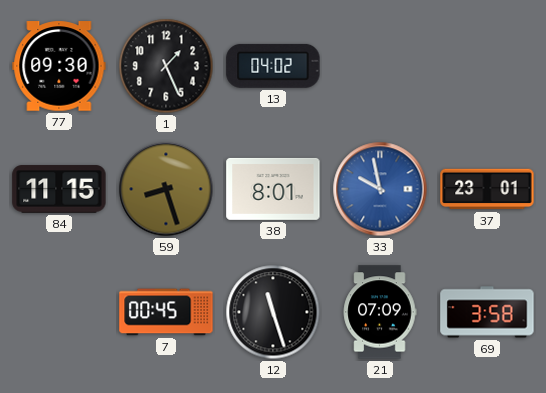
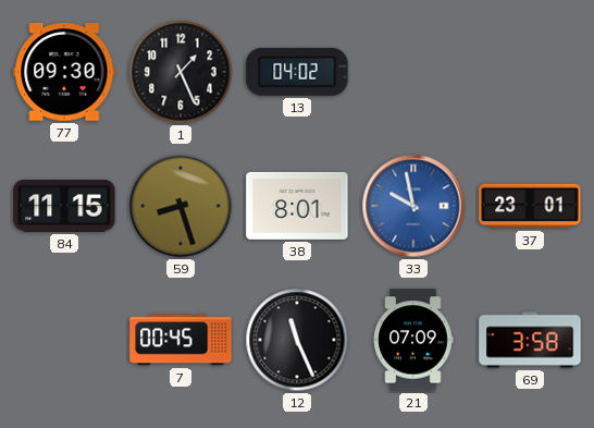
12: 11:27 -> 11:26
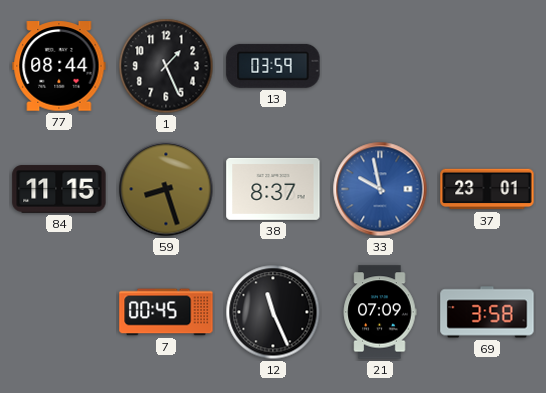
77: 09:30 -> 08:44
13: 04:02 -> 03:59
38: 8:01 -> 8:37
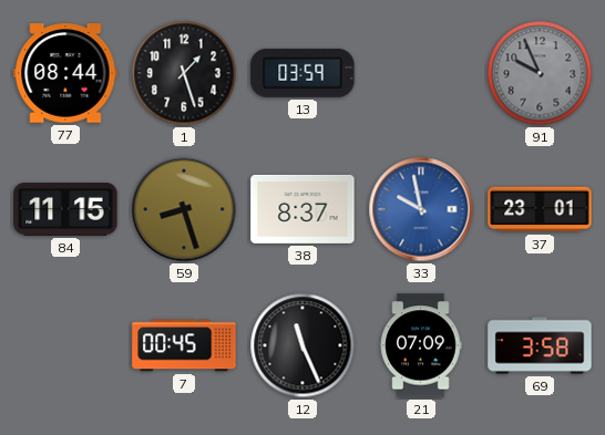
1: 1:26 -> 1:27
91: none -> 9:56
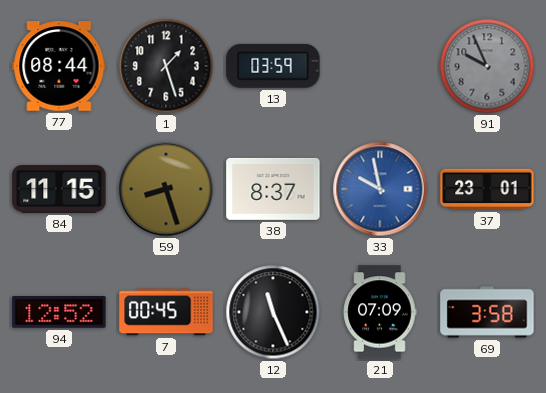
94: none -> 12:52
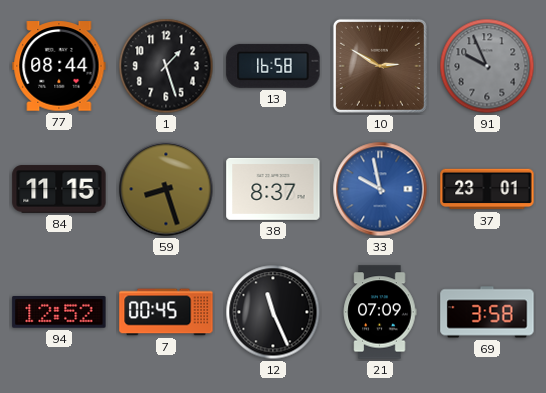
13: 03:59 -> 16:58
10: none -> 2:50
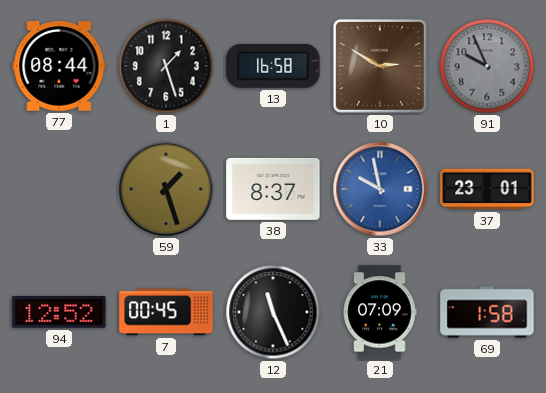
84: 11:15 -> none
59: 8:27 -> 1:27
69: 3:58 -> 1:58
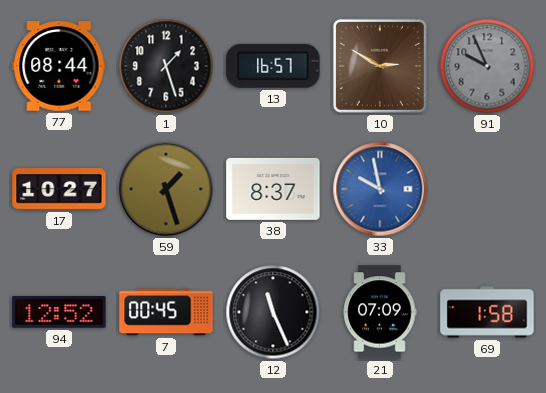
13: 16:58 -> 16:57
17: none -> 10:27
37: 23:01 -> none
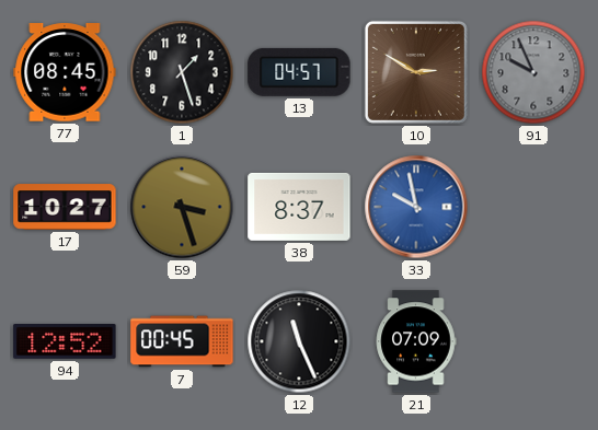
77: 08:44 -> 08:45
13: 16:57 -> 04:57
59: 1:27 -> 3:27
69: 1:58 -> none
